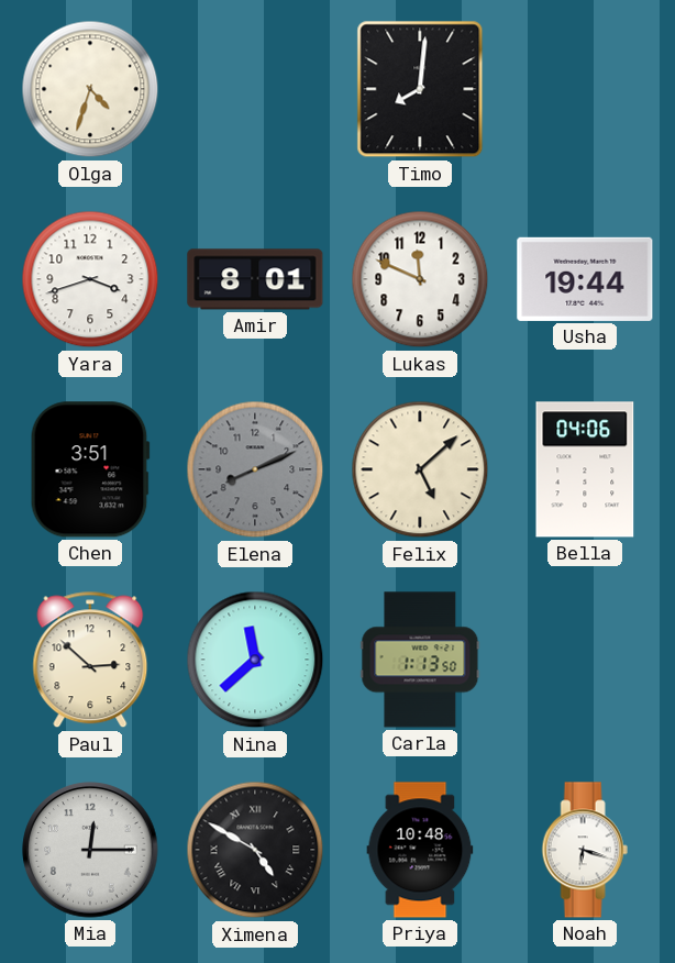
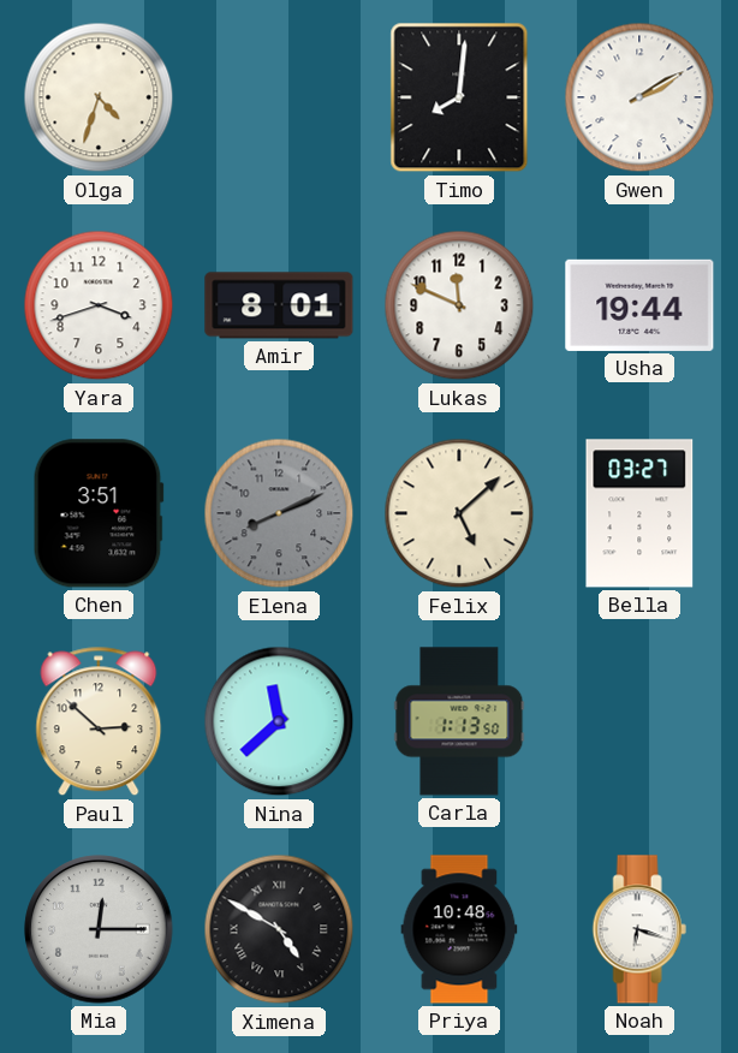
Gwen: none -> 2:10
Bella: 04:06 -> 03:27
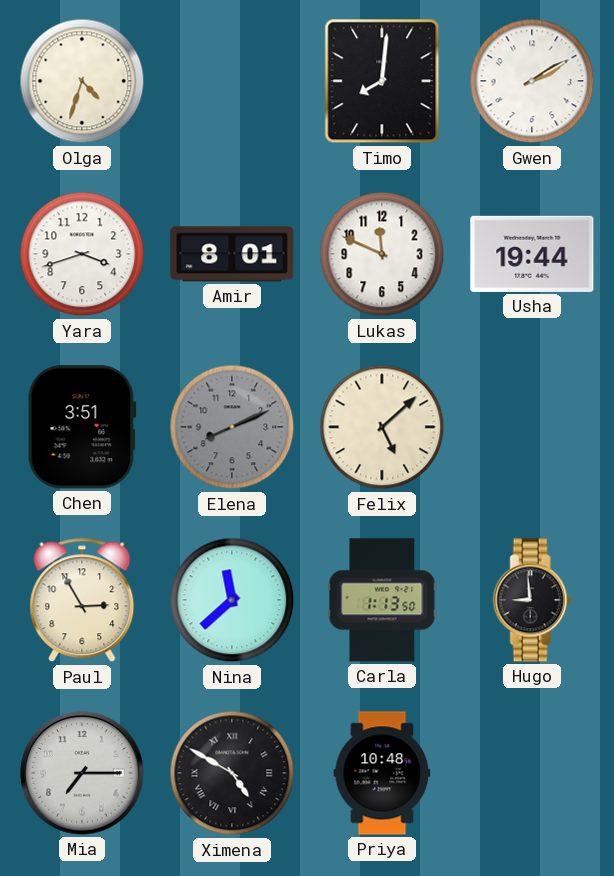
Bella: 03:27 -> none
Paul: 2:52 -> 2:55
Hugo: none -> 8:59
Mia: 12:15 -> 7:15
Noah: 6:18 -> none
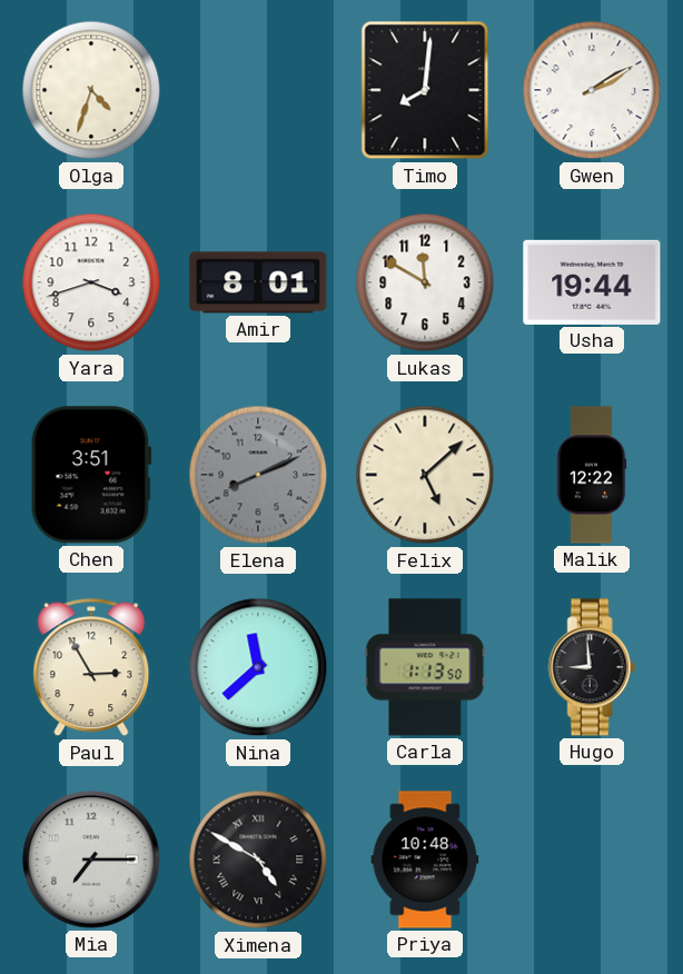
Lukas: 11:49 -> 11:50
Malik: none -> 12:22
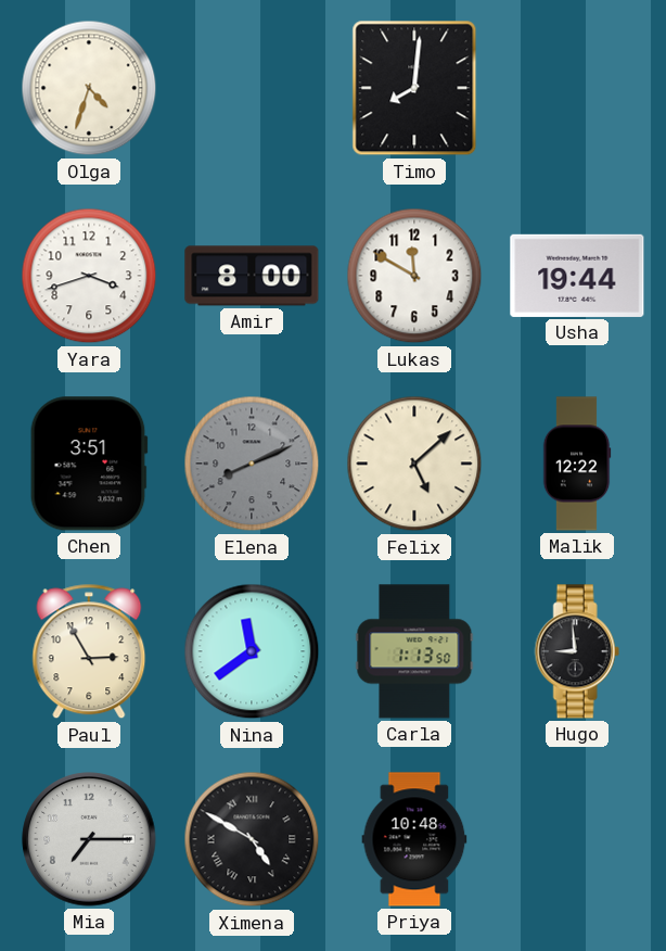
Gwen: 2:10 -> none
Amir: 8:01 -> 8:00
Nina: 11:38 -> 11:39
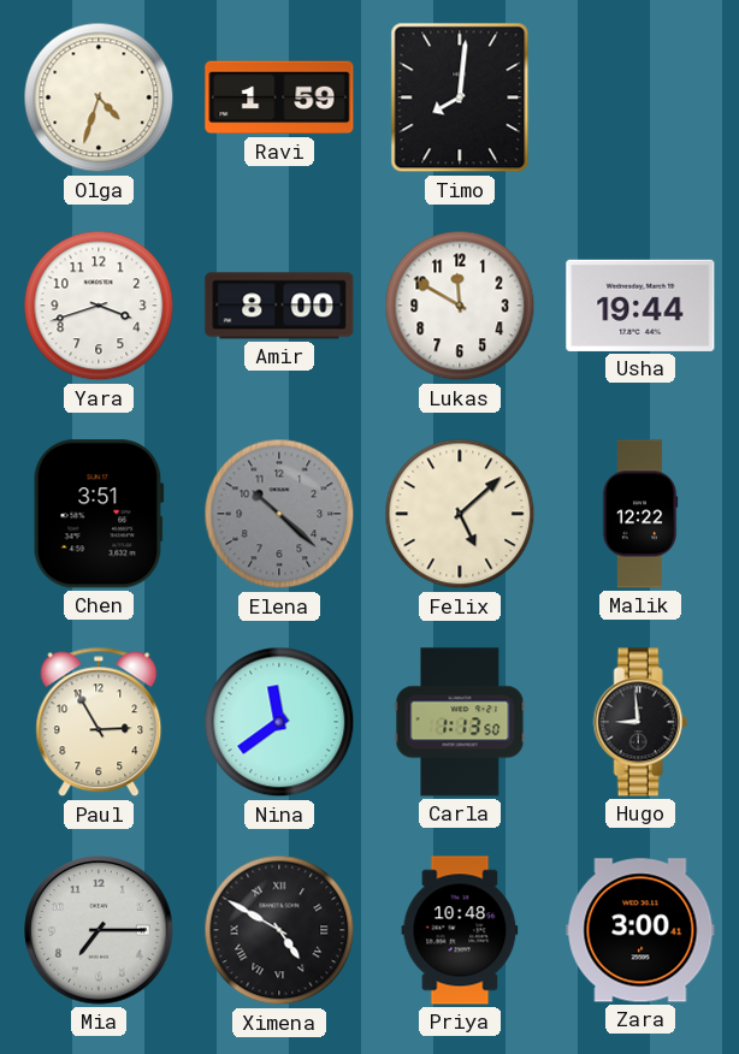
Ravi: none -> 1:59
Elena: 8:11 -> 10:22
Zara: none -> 3:00
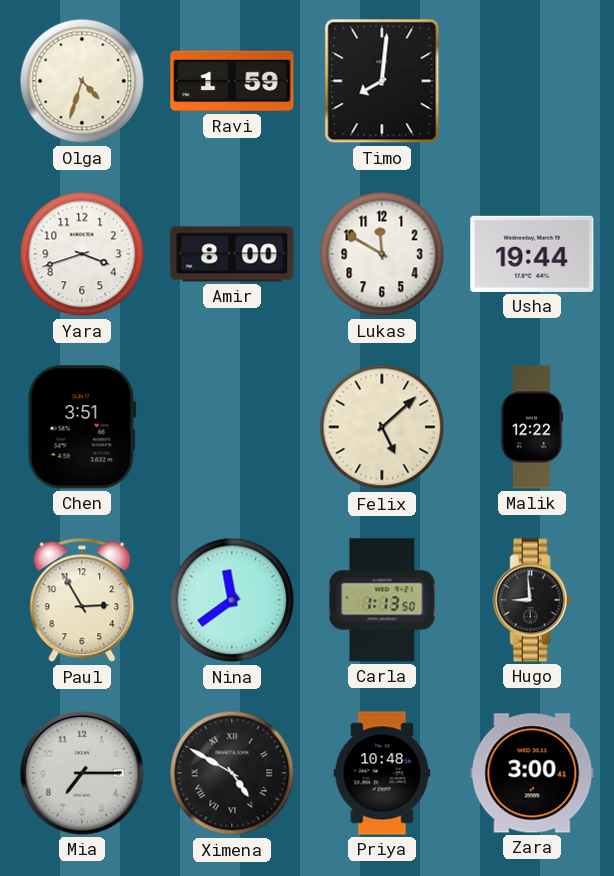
Elena: 10:22 -> none
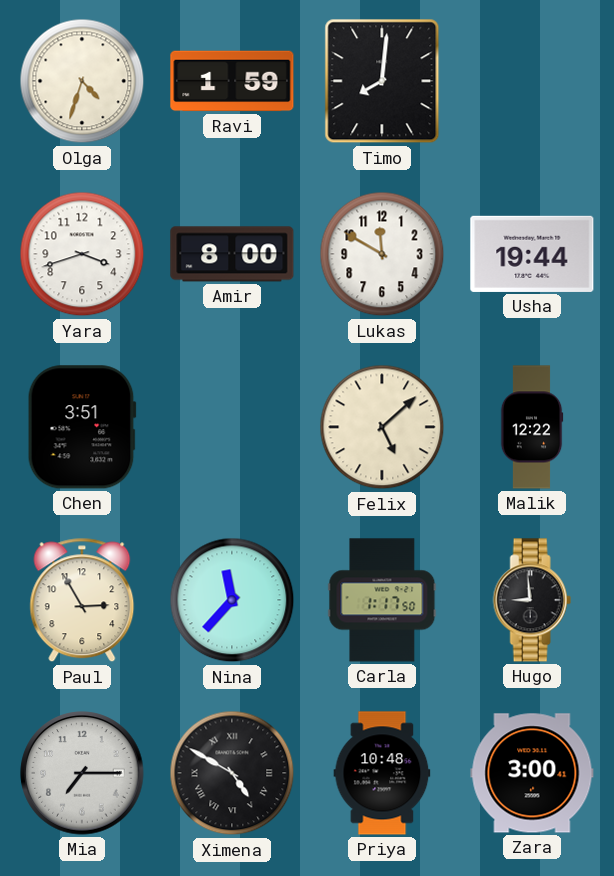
Nina: 11:39 -> 11:37
Carla: 1:13 -> 1:17
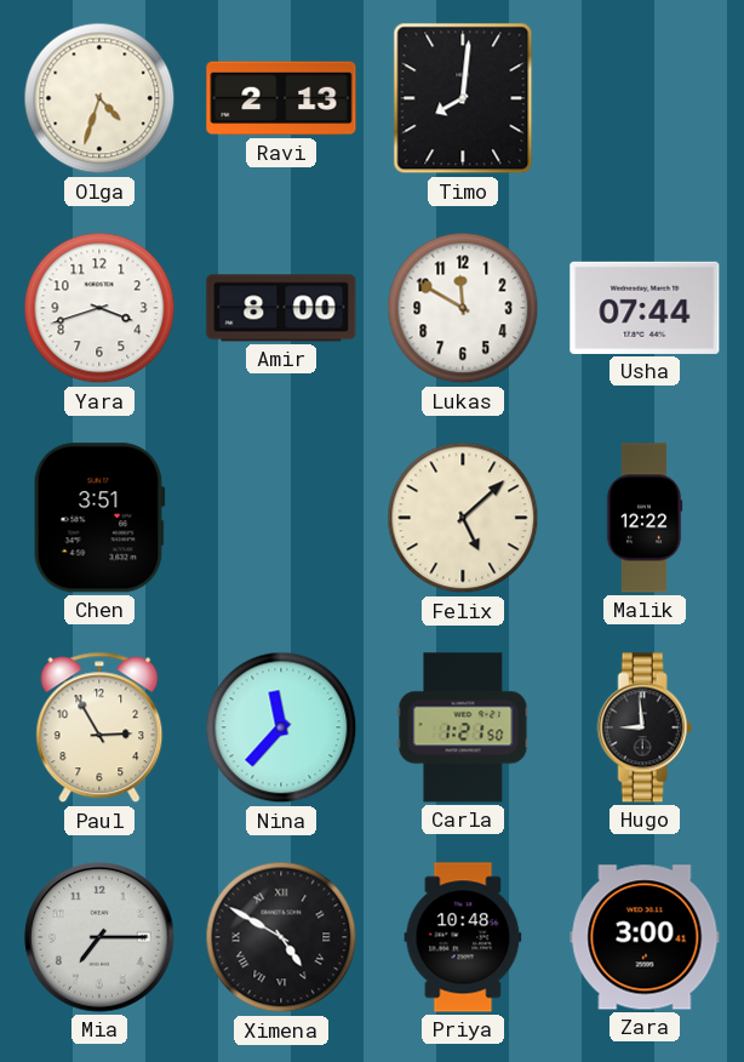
Ravi: 1:59 -> 2:13
Usha: 19:44 -> 07:44
Carla: 1:17 -> 1:21
